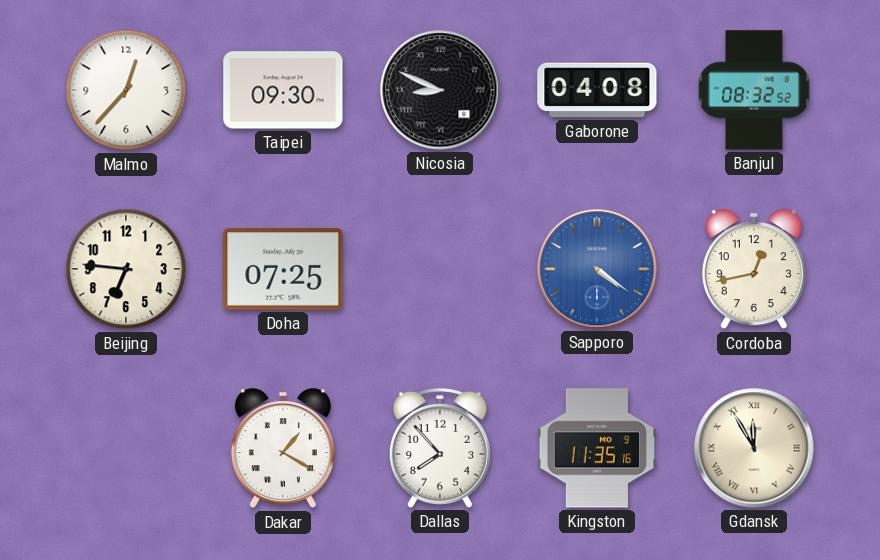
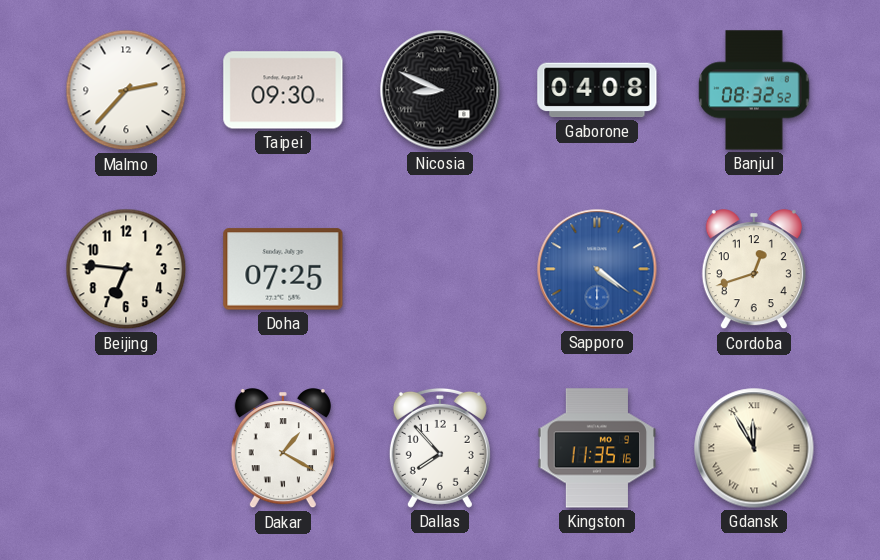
Malmo: 12:37 -> 2:37
Cordoba: 12:43 -> 12:42
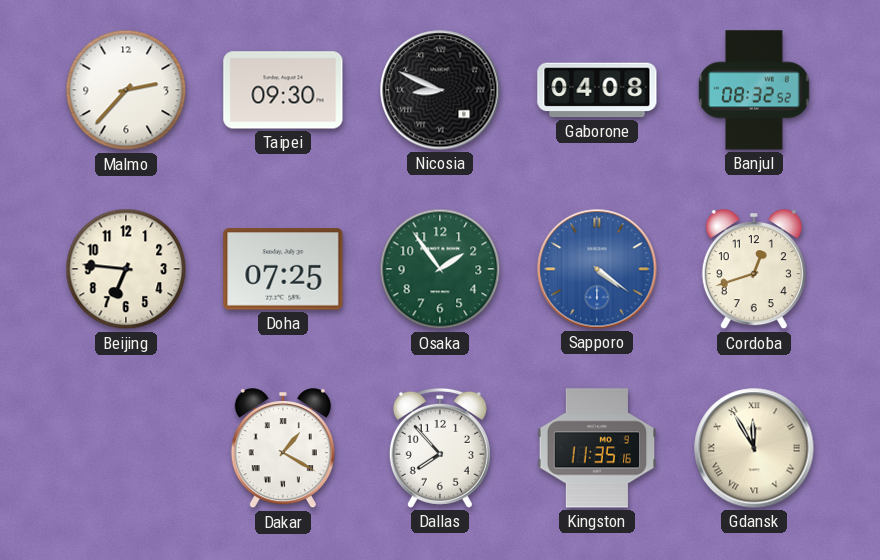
Osaka: none -> 1:54
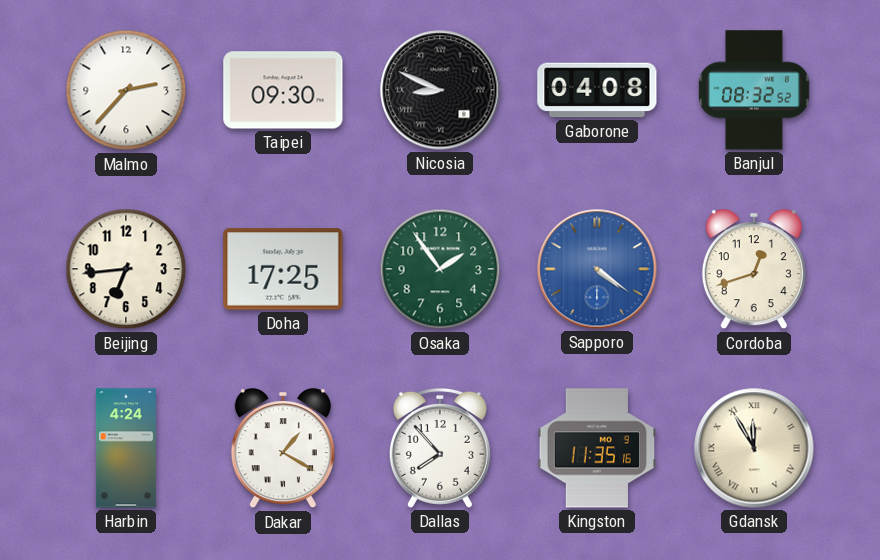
Beijing: 6:46 -> 6:44
Doha: 07:25 -> 17:25
Harbin: none -> 4:24
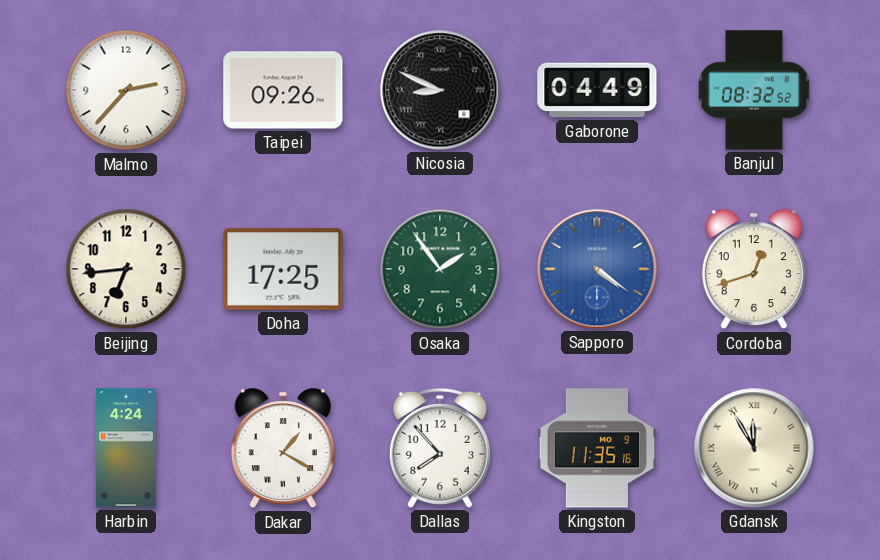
Taipei: 09:30 -> 09:26
Gaborone: 04:08 -> 04:49
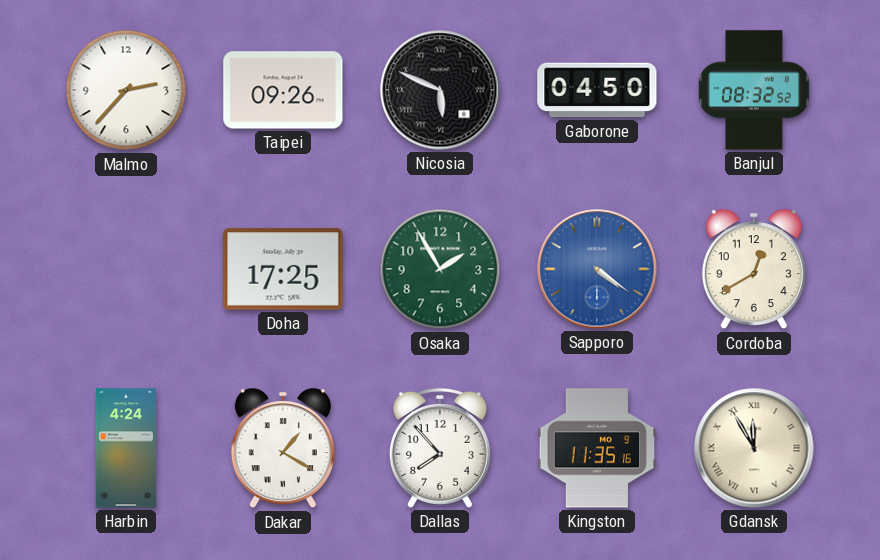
Nicosia: 8:49 -> 5:49
Gaborone: 04:49 -> 04:50
Beijing: 6:44 -> none
Osaka: 1:54 -> 1:55
Cordoba: 12:42 -> 12:40
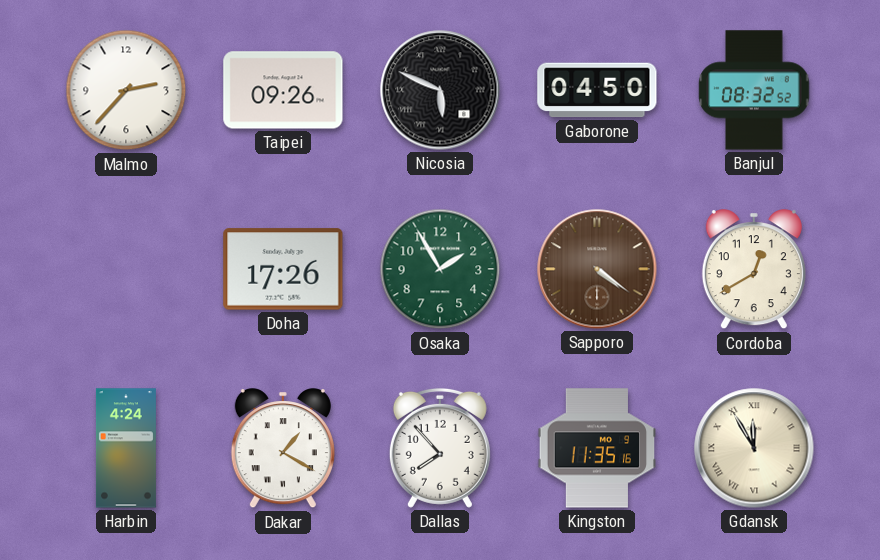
Doha: 17:25 -> 17:26
Sapporo dial: blue -> brown
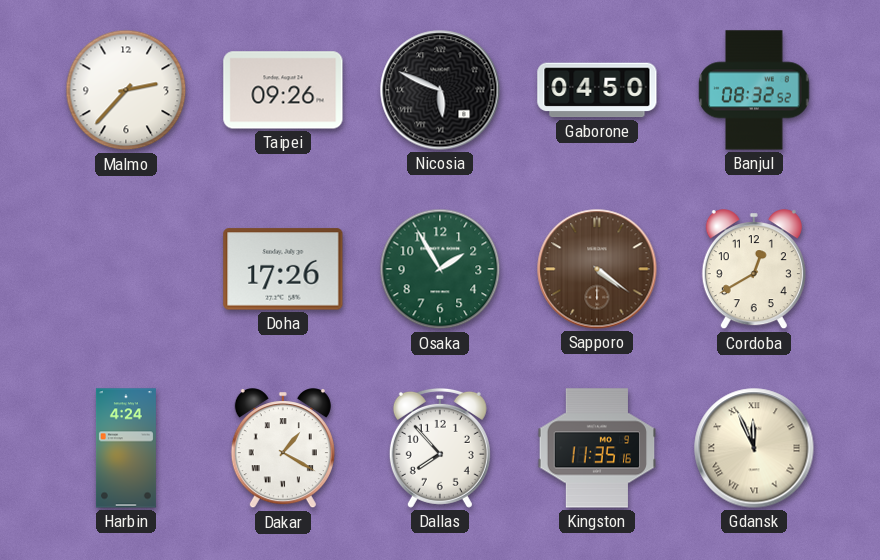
Gdansk: 11:55 -> 11:56
